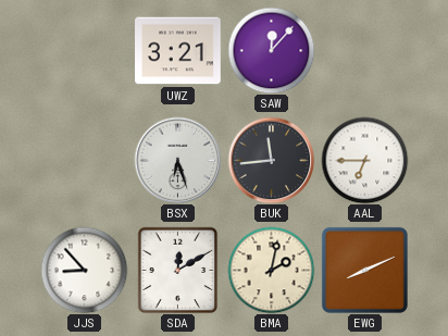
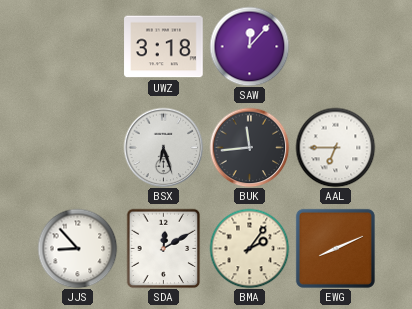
UWZ: 3:21 -> 3:18
BMA: 2:02 -> 2:06
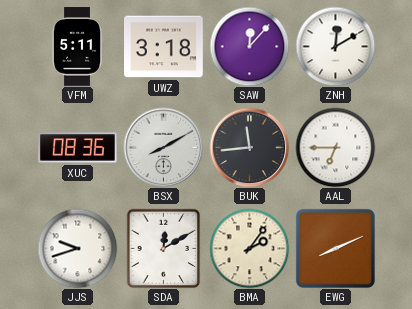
VFM: none -> 5:11
ZNH: none -> 12:10
XUC: none -> 08:36
BSX: 6:27 -> 8:10
JJS: 8:53 -> 9:42
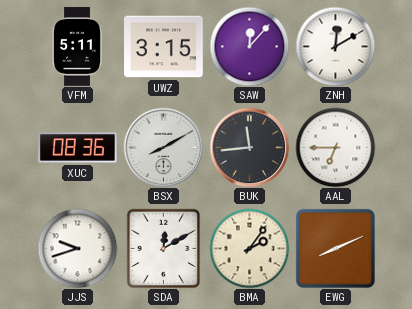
UWZ: 3:18 -> 3:15
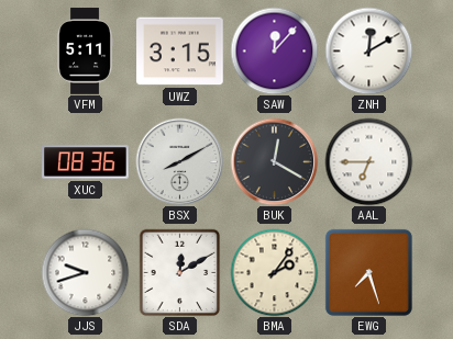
BUK: 11:44 -> 12:20
EWG: 8:11 -> 7:27
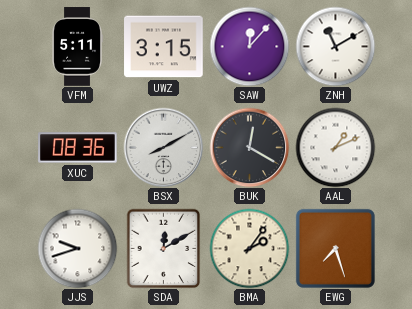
ZNH: 12:10 -> 11:10
AAL: 6:45 -> 1:11
